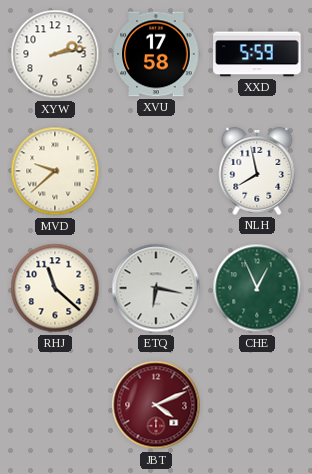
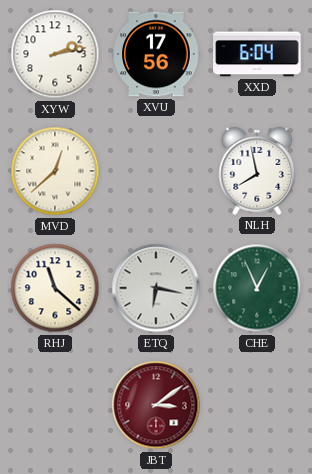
XVU: 17:58 -> 17:56
XXD: 5:59 -> 6:04
MVD: 9:38 -> 12:38
JBT: 4:11 -> 3:09
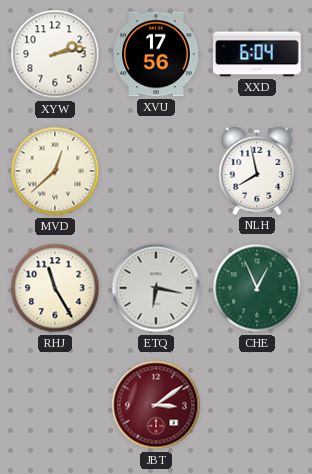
RHJ: 11:22 -> 11:25
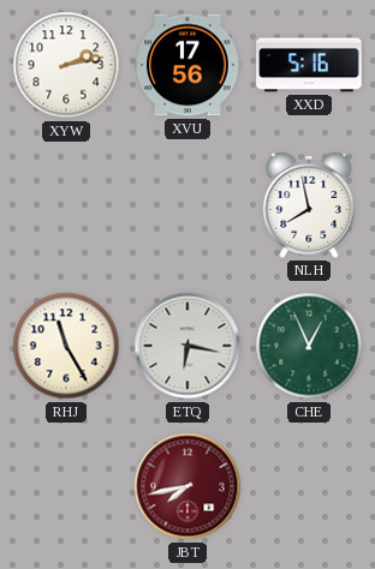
XXD: 6:04 -> 5:16
MVD: 12:38 -> none
JBT: 3:09 -> 7:43
